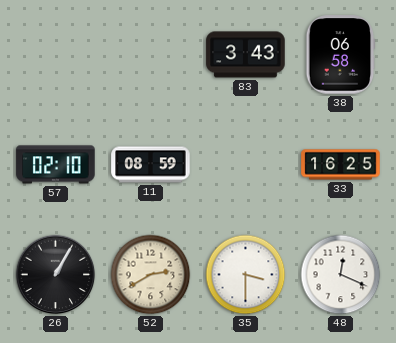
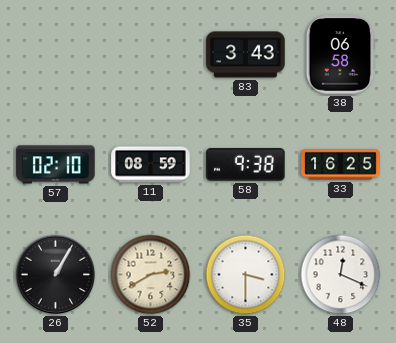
58: none -> 9:38
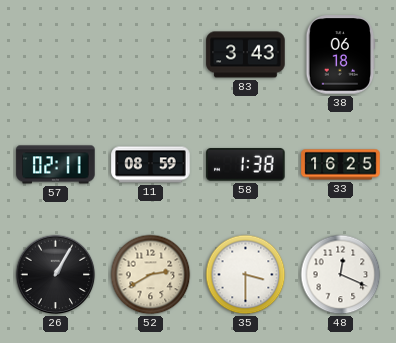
38: 06:58 -> 06:18
57: 02:10 -> 02:11
58: 9:38 -> 1:38
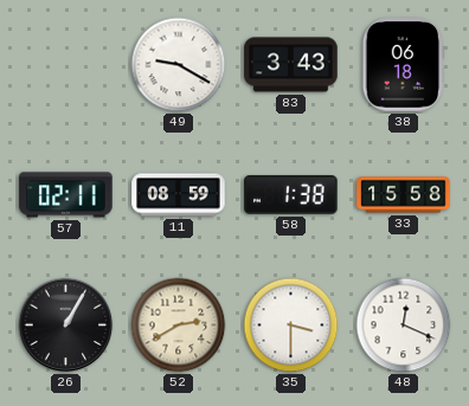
49: none -> 9:20
33: 16:25 -> 15:58
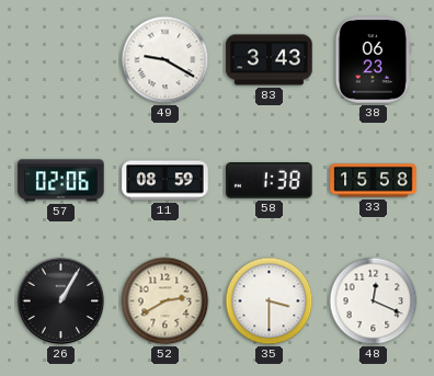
38: 06:18 -> 06:23
57: 02:11 -> 02:06
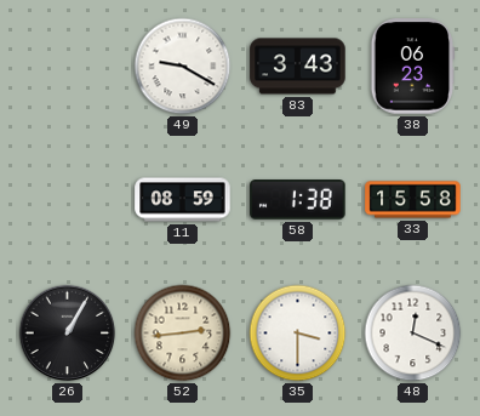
57: 02:06 -> none
52: 2:40 -> 2:44
